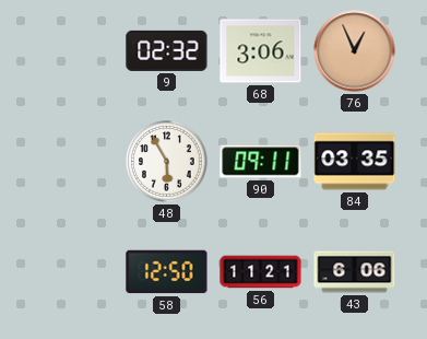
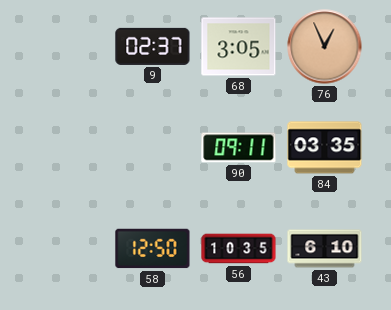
9: 02:32 -> 02:37
68: 3:06 -> 3:05
48: 5:55 -> none
56: 11:21 -> 10:35
43: 6:06 -> 6:10
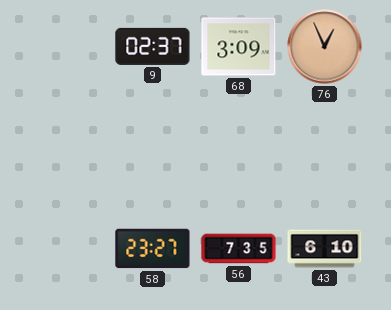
68: 3:05 -> 3:09
90: 09:11 -> none
84: 03:35 -> none
58: 12:50 -> 23:27
56: 10:35 -> 7:35
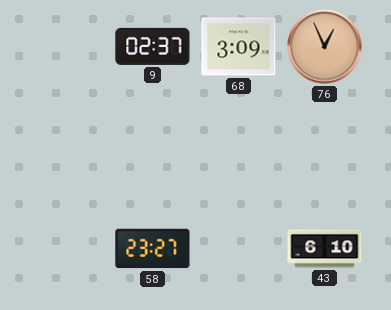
56: 7:35 -> none
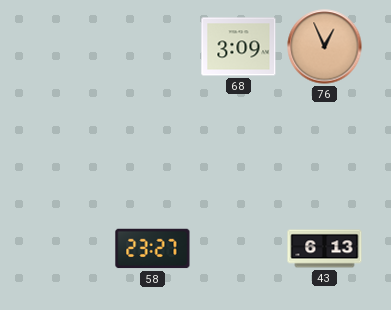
9: 02:37 -> none
43: 6:10 -> 6:13
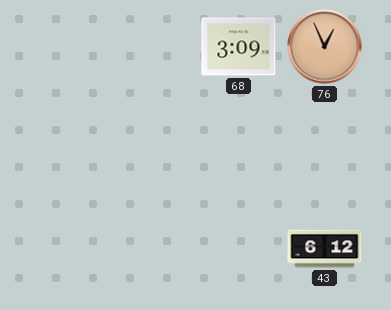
58: 23:27 -> none
43: 6:13 -> 6:12
